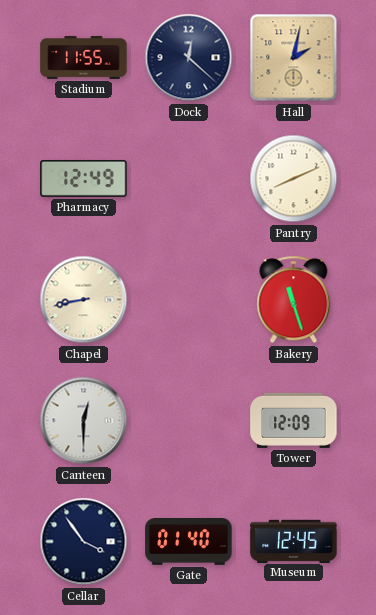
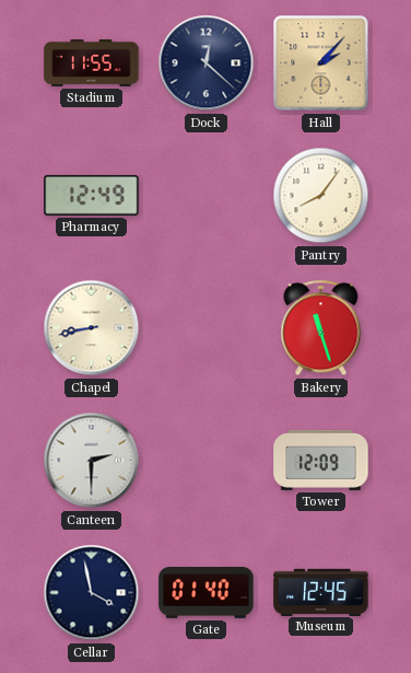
Hall: 2:02 -> 2:07
Pantry: 8:11 -> 8:06
Canteen: 12:30 -> 2:30
Cellar: 3:54 -> 3:58
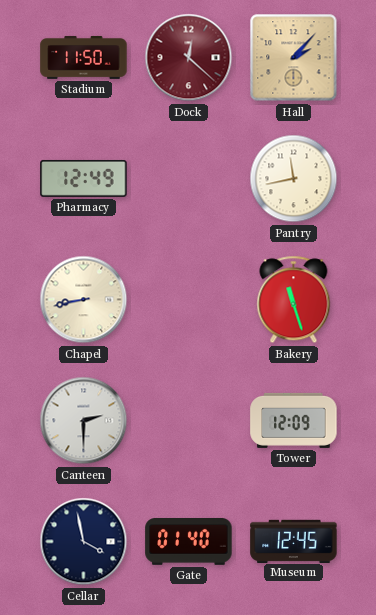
Stadium: 11:55 -> 11:50
Dock dial: navy -> burgundy
Pantry: 8:06 -> 11:43
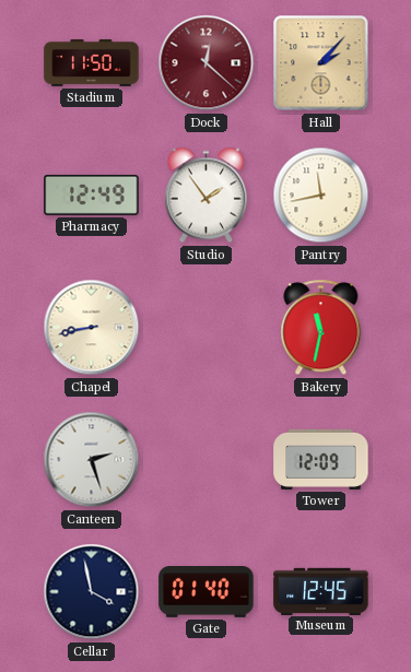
Studio: none -> 1:54
Bakery: 11:27 -> 11:32
Canteen: 2:30 -> 2:27
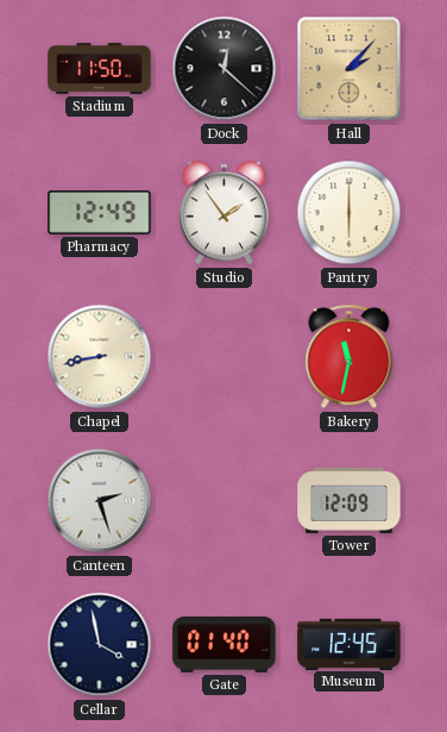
Dock dial: burgundy -> black
Pantry: 11:43 -> 6:00
